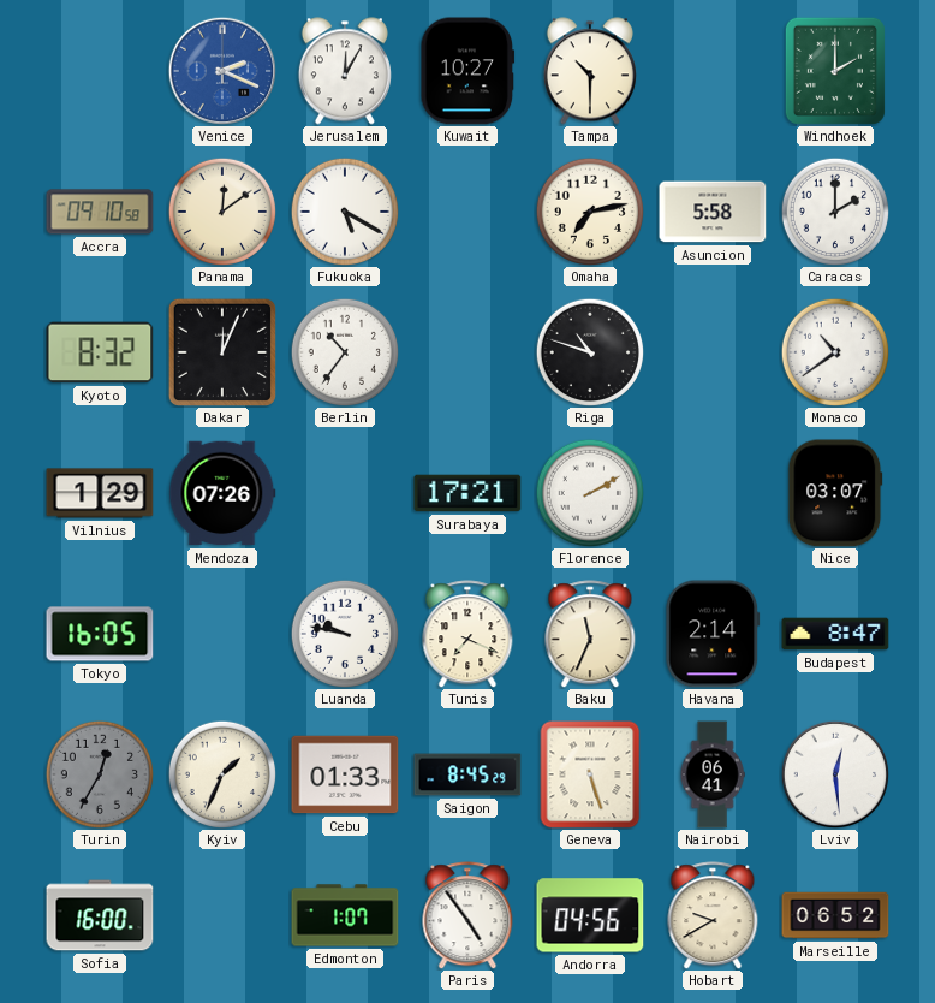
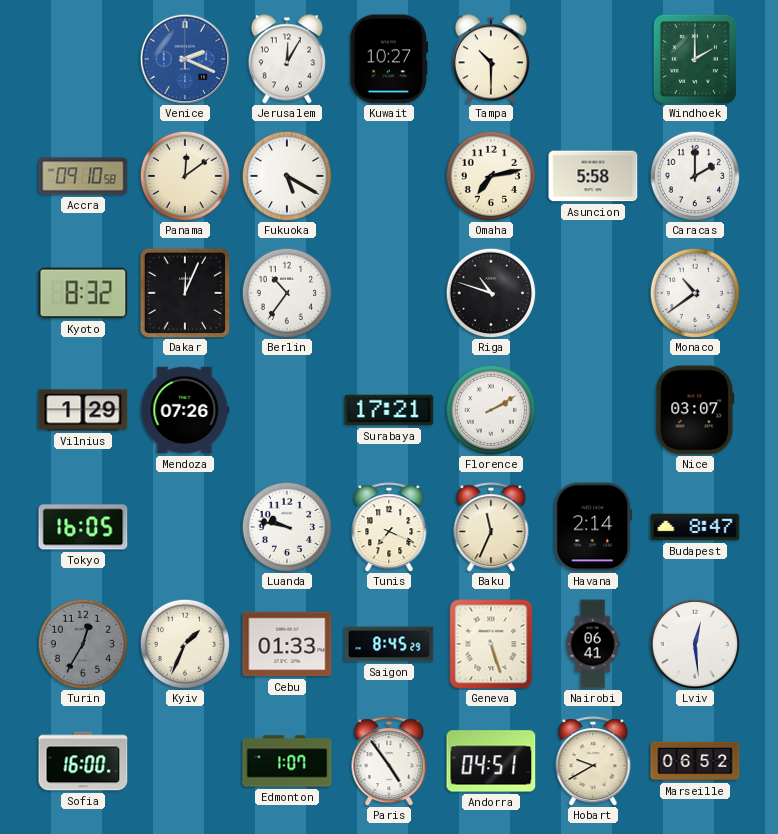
Andorra: 04:56 -> 04:51
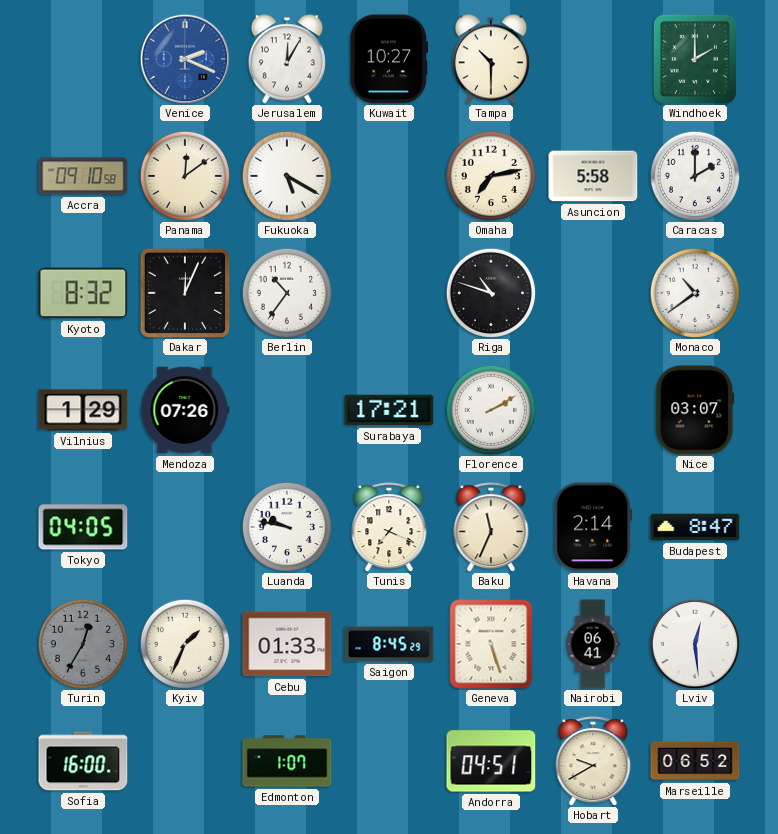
Tokyo: 16:05 -> 04:05
Paris: 4:54 -> none
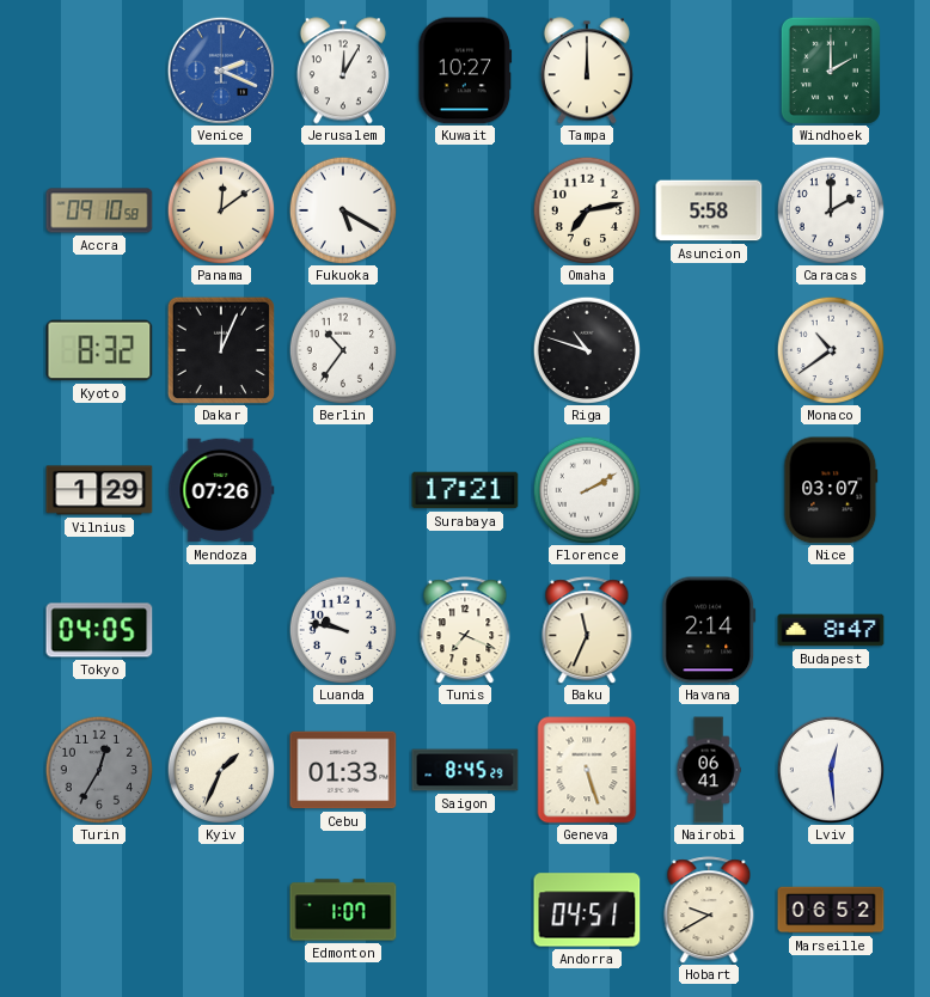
Tampa: 10:30 -> 12:00
Sofia: 16:00 -> none
